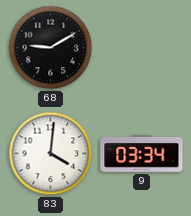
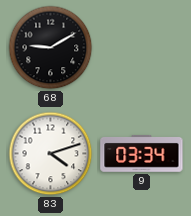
83: 4:01 -> 4:12
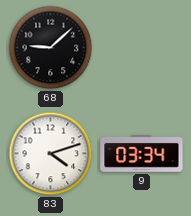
68: 9:10 -> 9:08
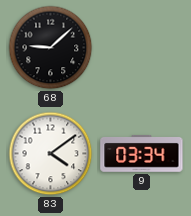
83: 4:12 -> 4:09
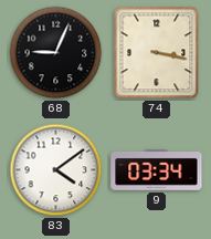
68: 9:08 -> 9:04
74: none -> 3:17
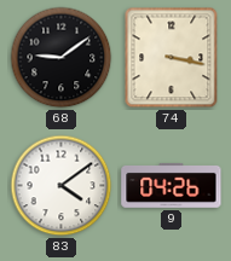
68: 9:04 -> 9:09
9: 03:34 -> 04:26
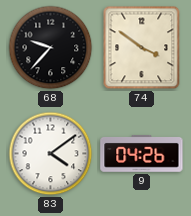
68: 9:09 -> 9:37
74: 3:17 -> 3:51
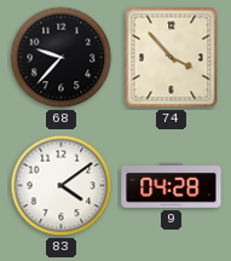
74: 3:51 -> 3:53
9: 04:26 -> 04:28
